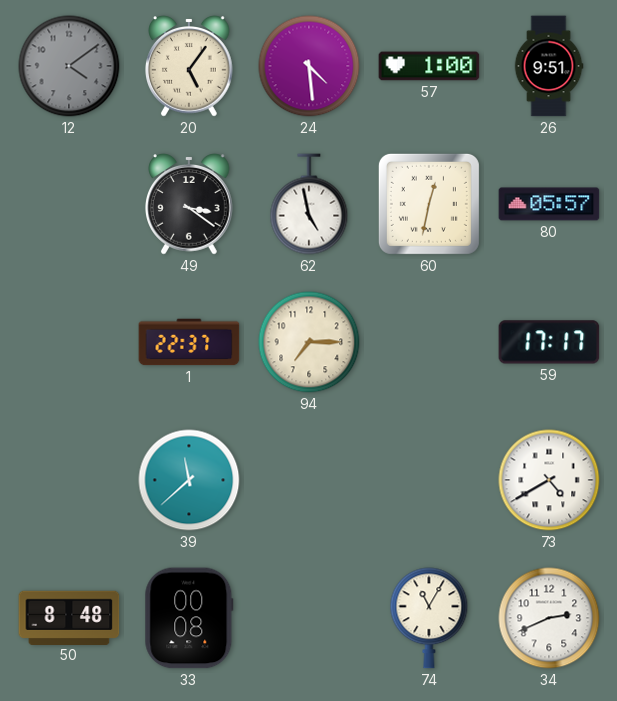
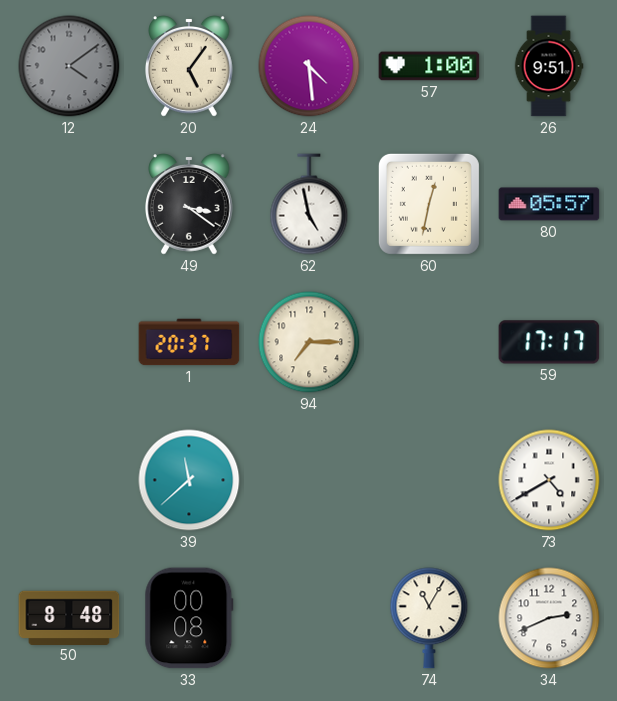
1: 22:37 -> 20:37
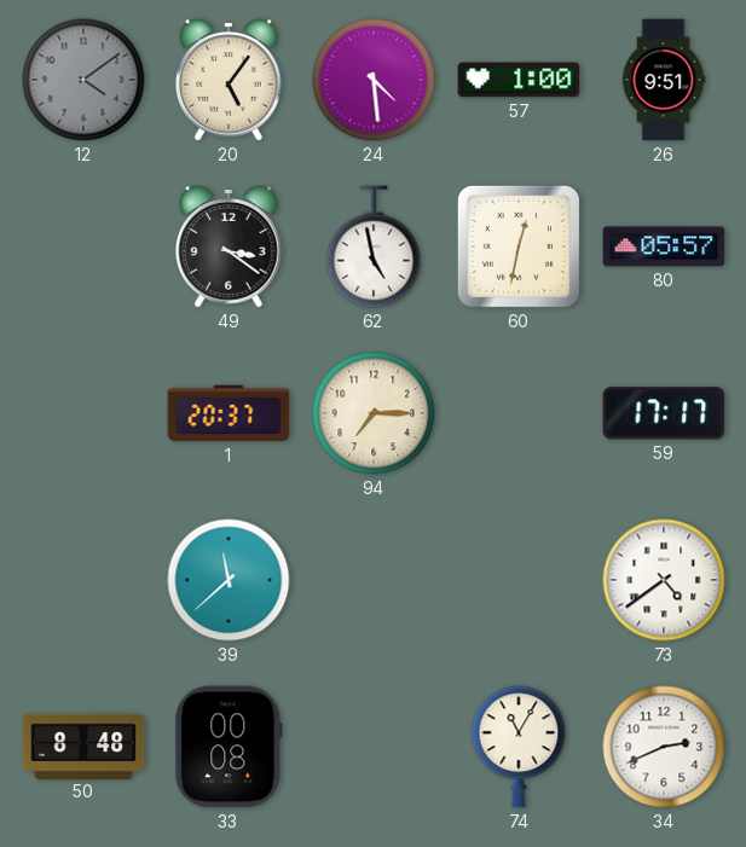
73: 4:40 -> 4:39
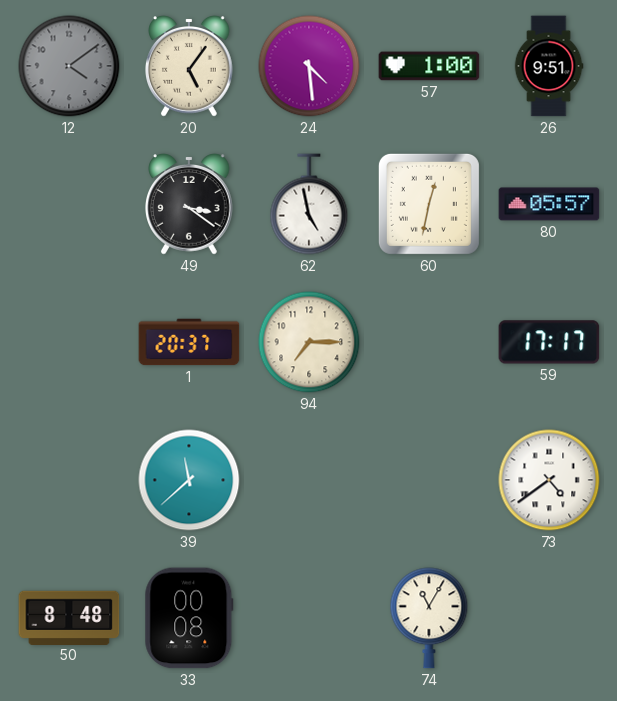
34: 2:41 -> none
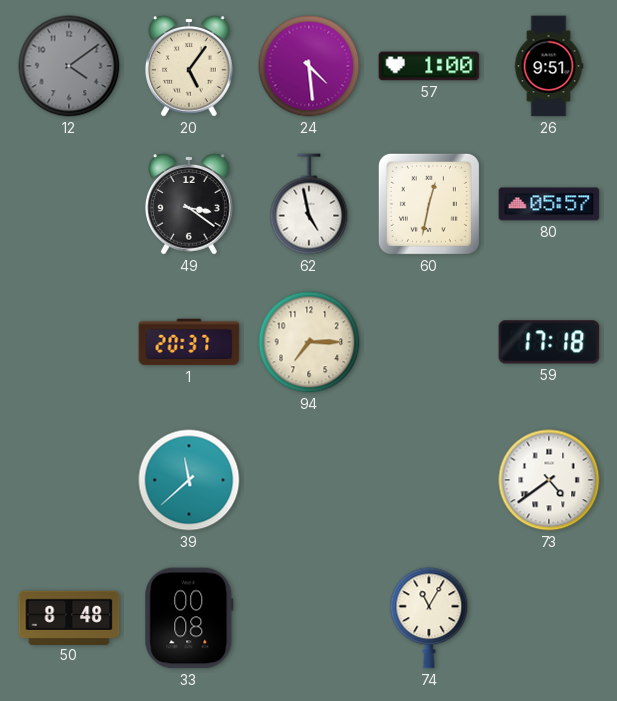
59: 17:17 -> 17:18
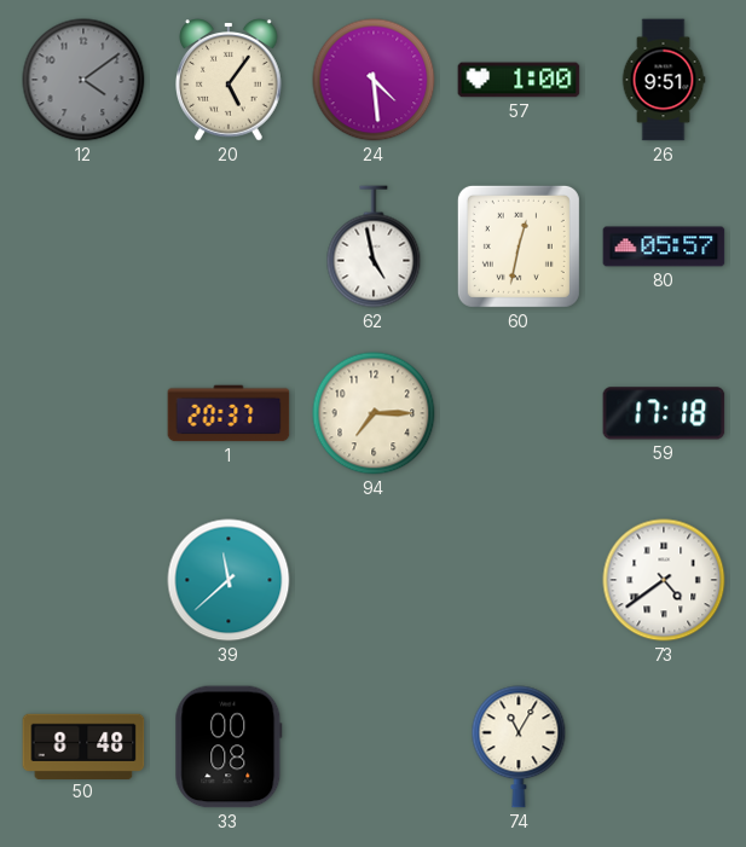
49: 3:21 -> none
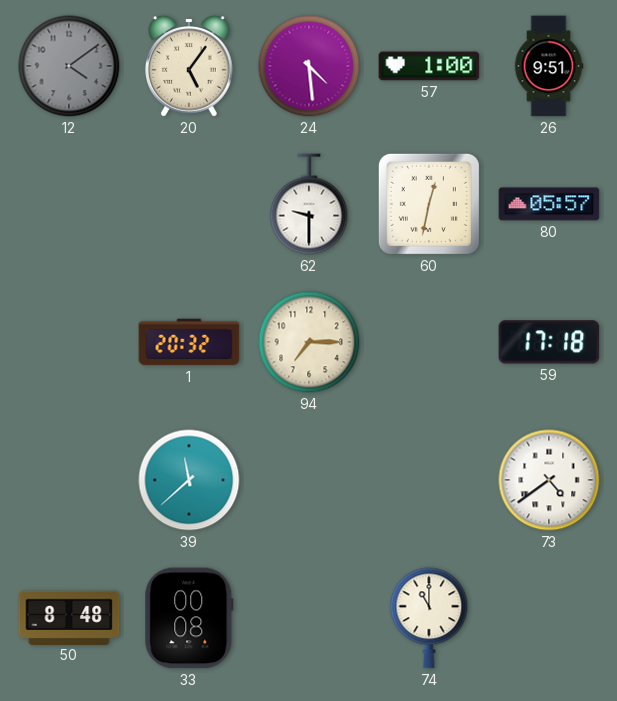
62: 4:58 -> 9:30
1: 20:37 -> 20:32
74: 11:05 -> 11:00
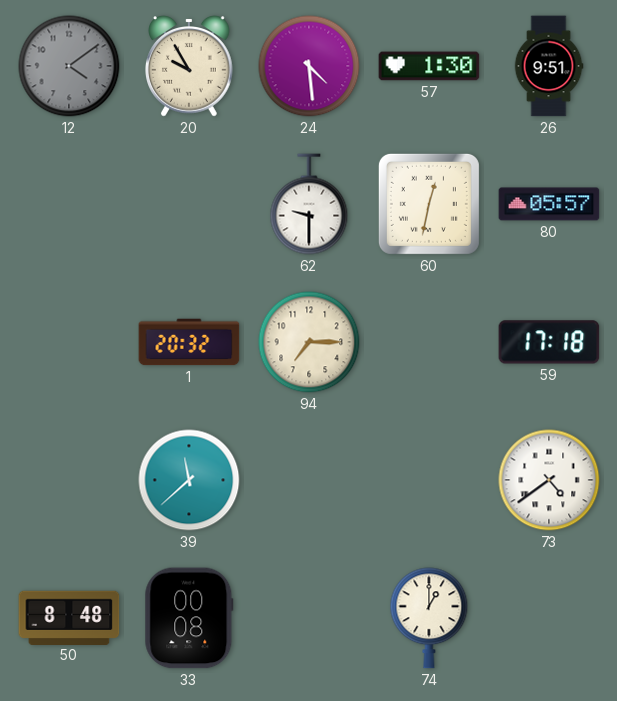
20: 5:06 -> 9:55
57: 1:00 -> 1:30
74: 11:00 -> 1:00
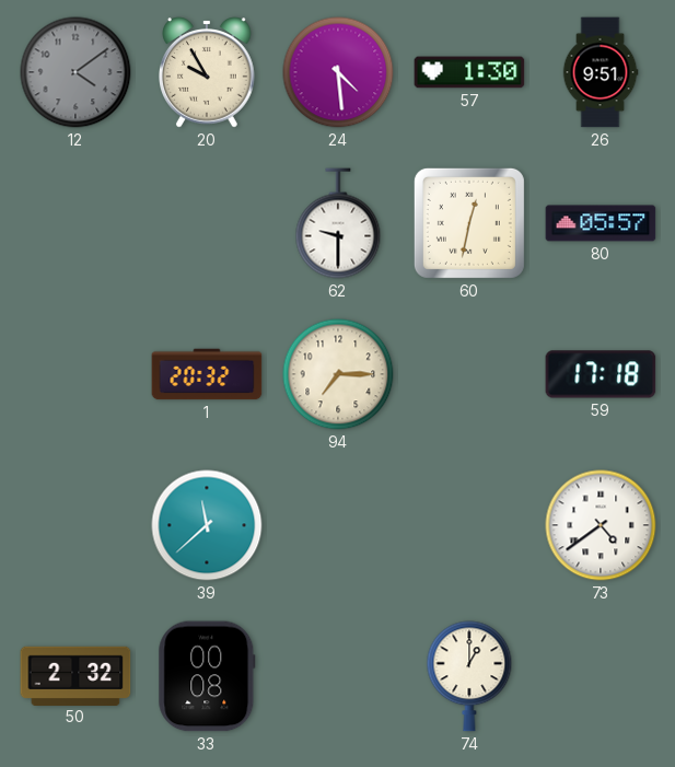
50: 8:48 -> 2:32
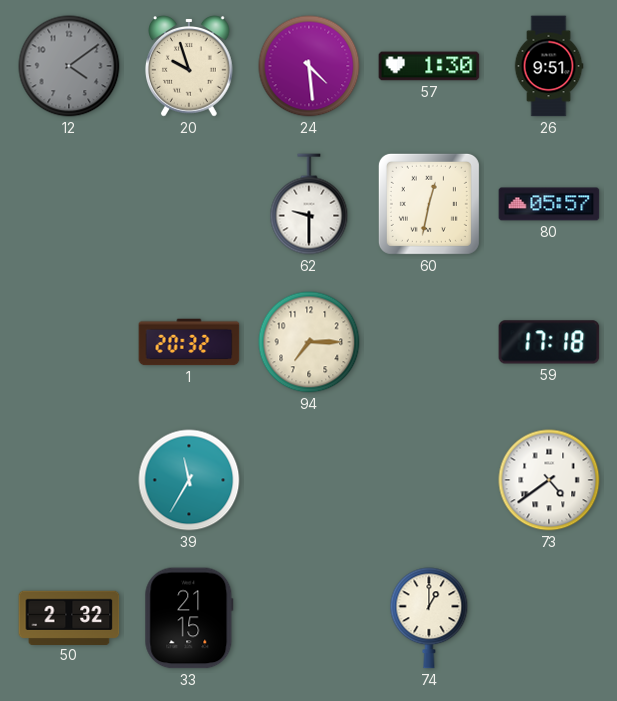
20: 9:55 -> 9:57
39: 11:38 -> 11:35
33: 00:08 -> 21:15
